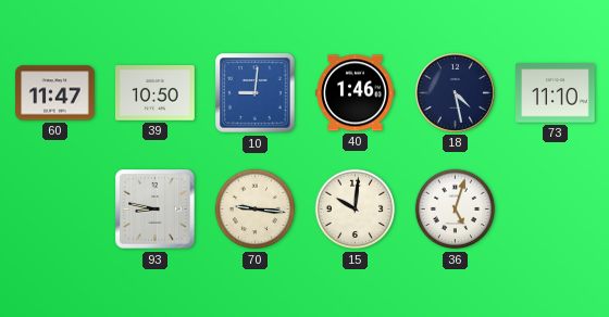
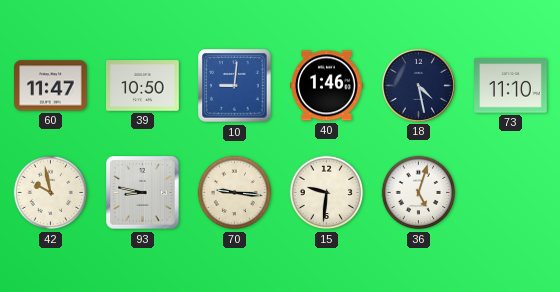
42: none -> 9:58
15: 10:01 -> 9:31
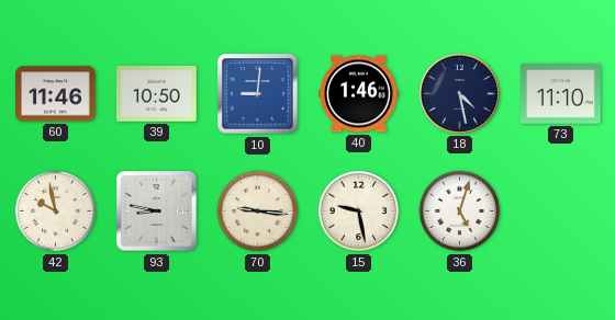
60: 11:47 -> 11:46
15: 9:31 -> 9:28
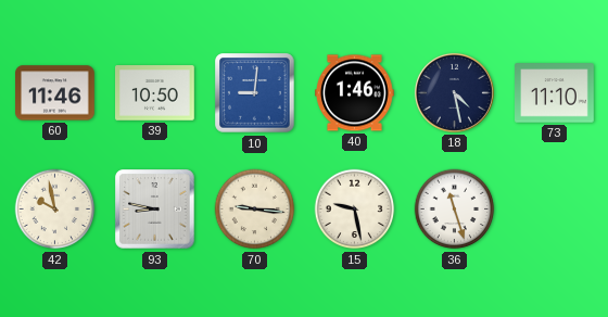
36: 5:03 -> 11:27
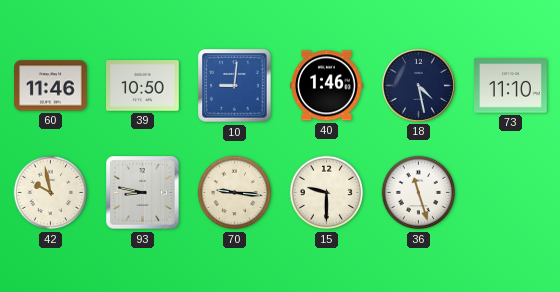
15: 9:28 -> 9:30
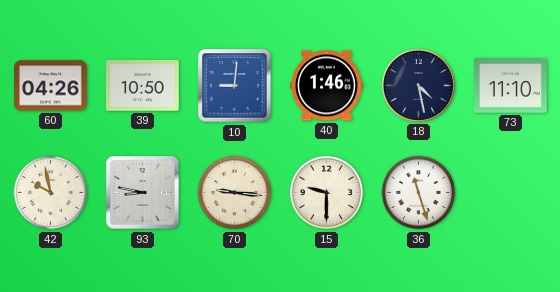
60: 11:46 -> 04:26
